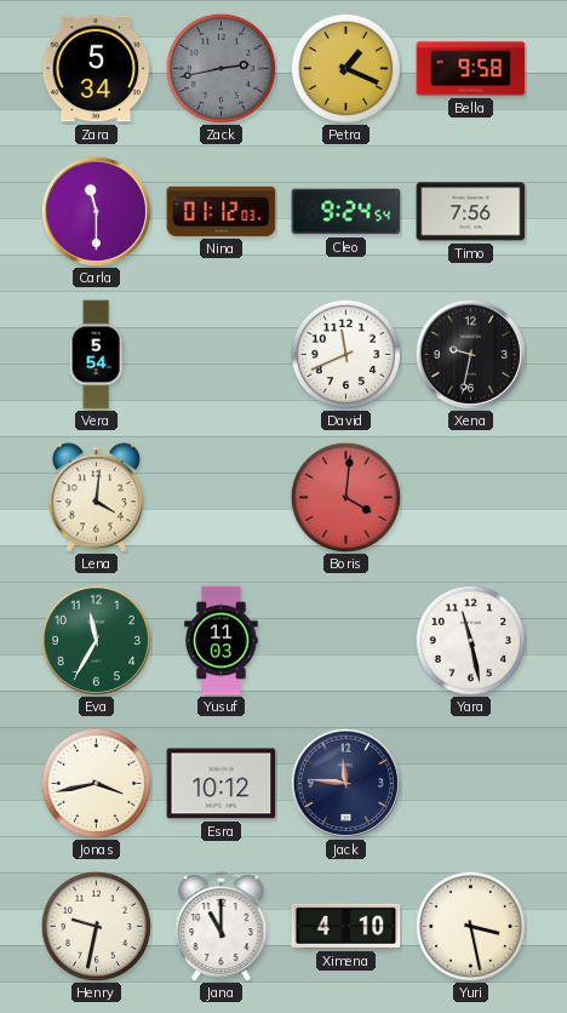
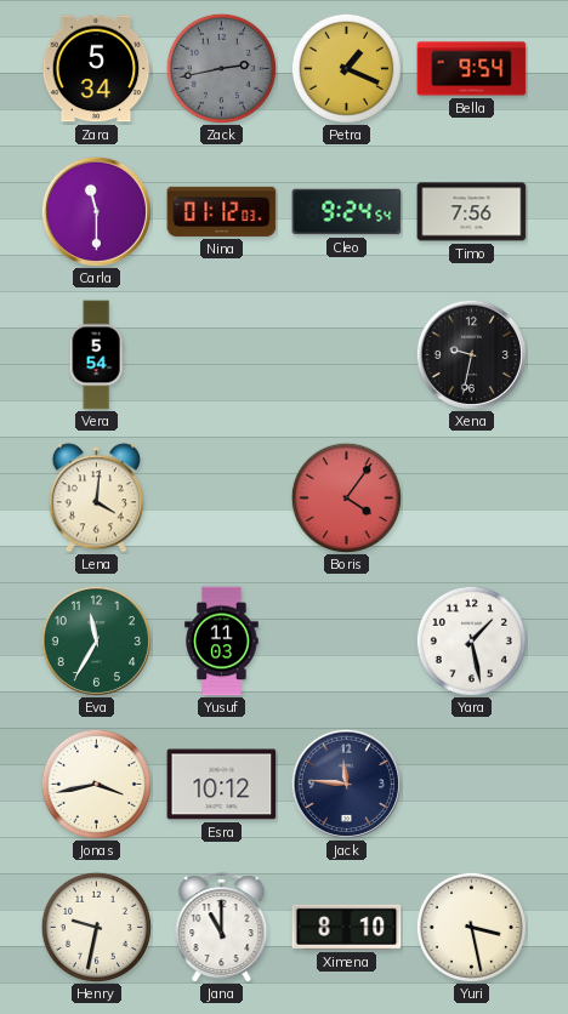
Bella: 9:58 -> 9:54
David: 11:41 -> none
Boris: 4:01 -> 4:06
Yara: 11:28 -> 1:28
Ximena: 4:10 -> 8:10
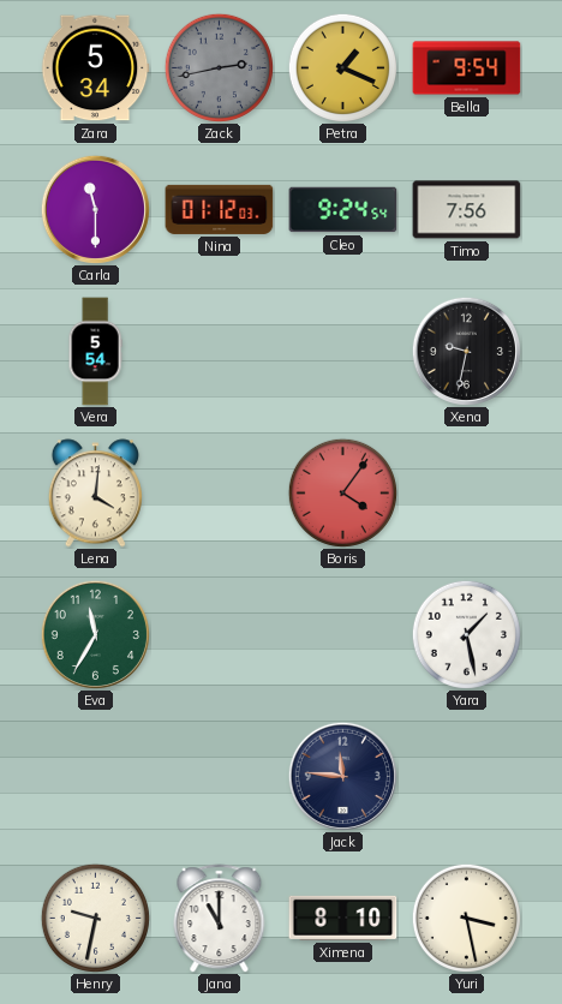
Yusuf: 11:03 -> none
Jonas: 3:43 -> none
Esra: 10:12 -> none
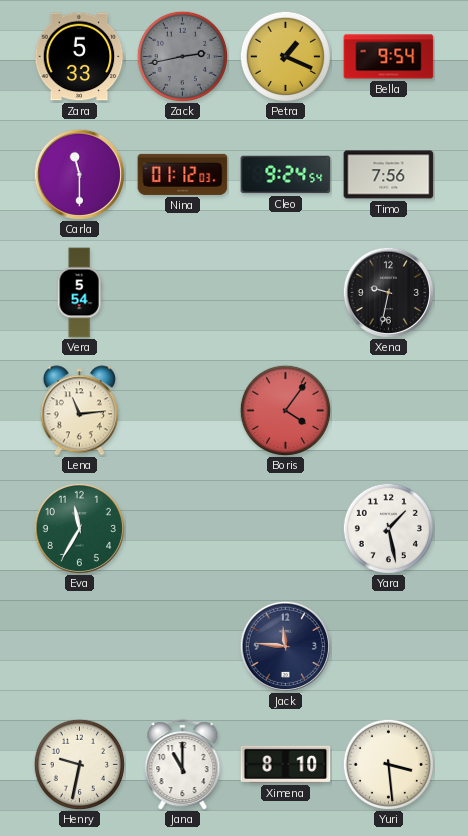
Zara: 5:34 -> 5:33
Lena: 4:01 -> 11:14
Yuri: 3:28 -> 3:29
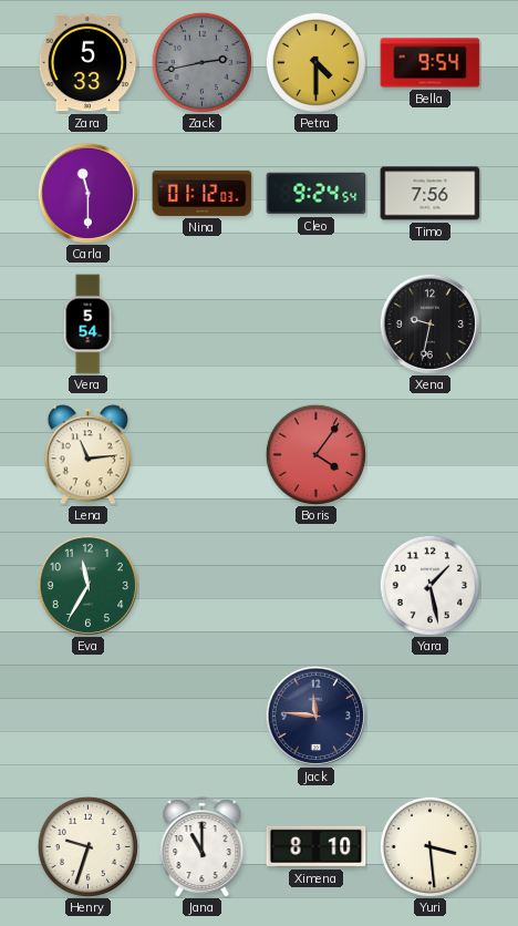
Petra: 1:19 -> 4:30
Henry: 9:32 -> 9:33
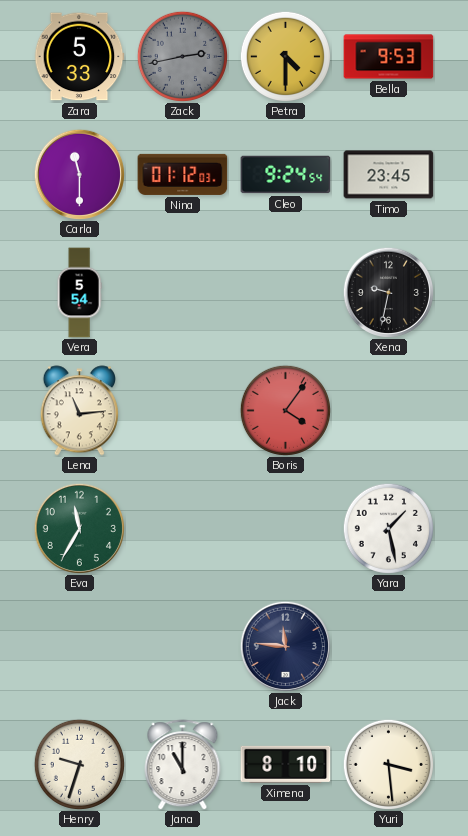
Bella: 9:54 -> 9:53
Timo: 7:56 -> 23:45
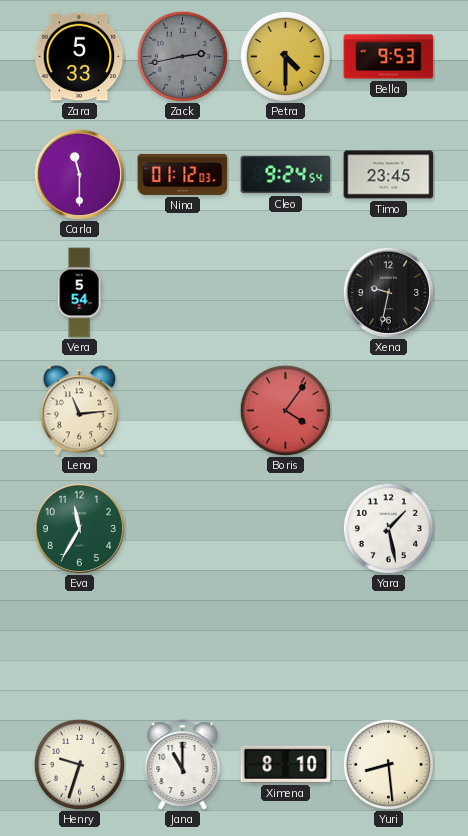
Jack: 11:46 -> none
Yuri: 3:29 -> 8:29
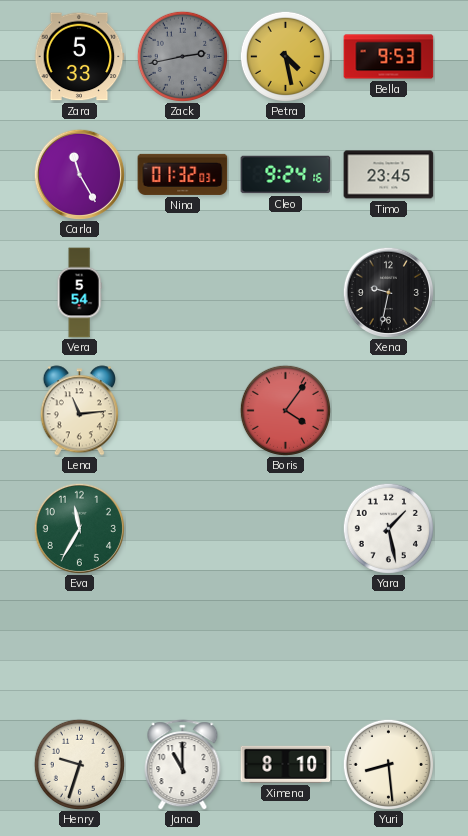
Petra: 4:30 -> 4:28
Carla: 11:30 -> 11:25
Nina: 01:12 -> 01:32
Cleo: 9:24:54 -> 9:24:16
